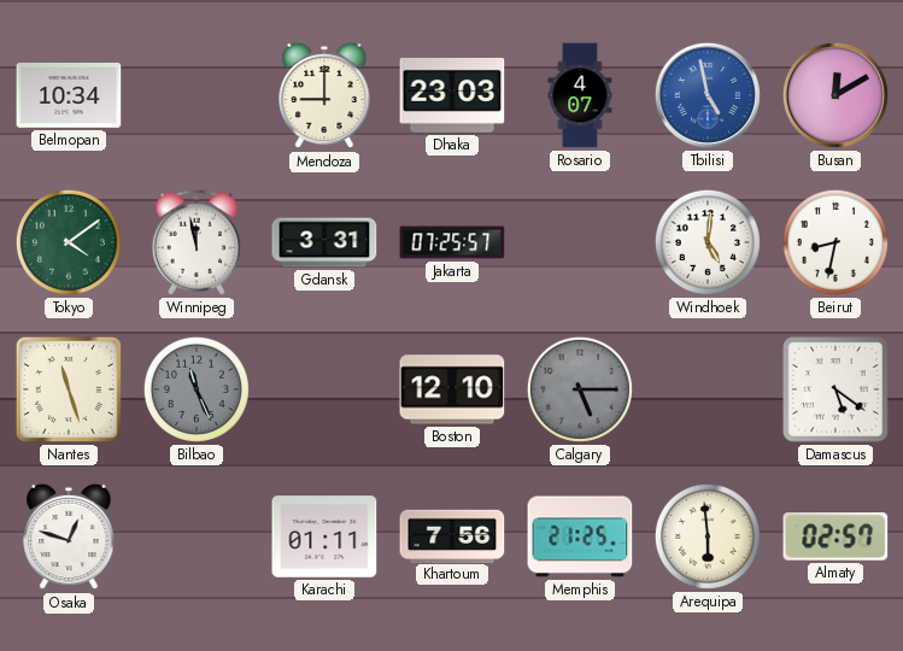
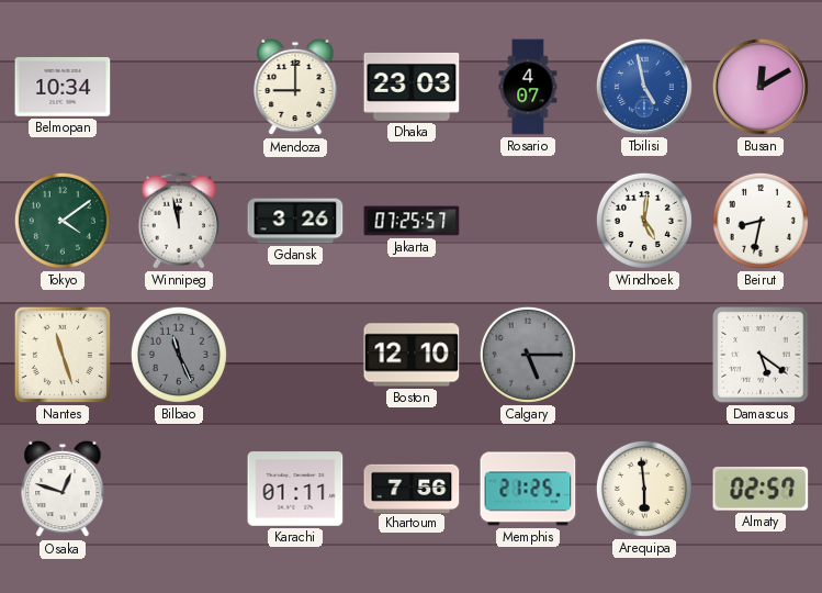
Gdansk: 3:31 -> 3:26
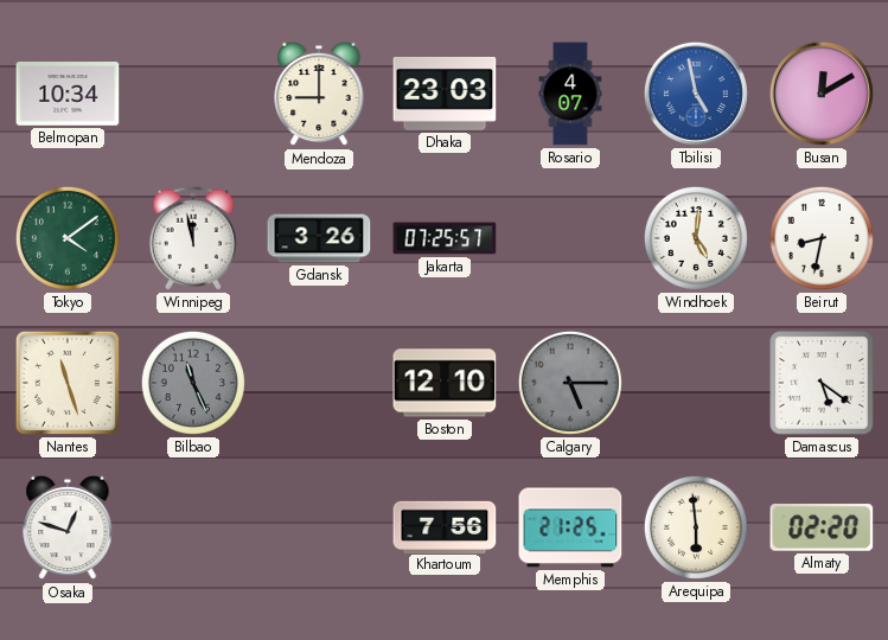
Karachi: 01:11 -> none
Almaty: 02:57 -> 02:20
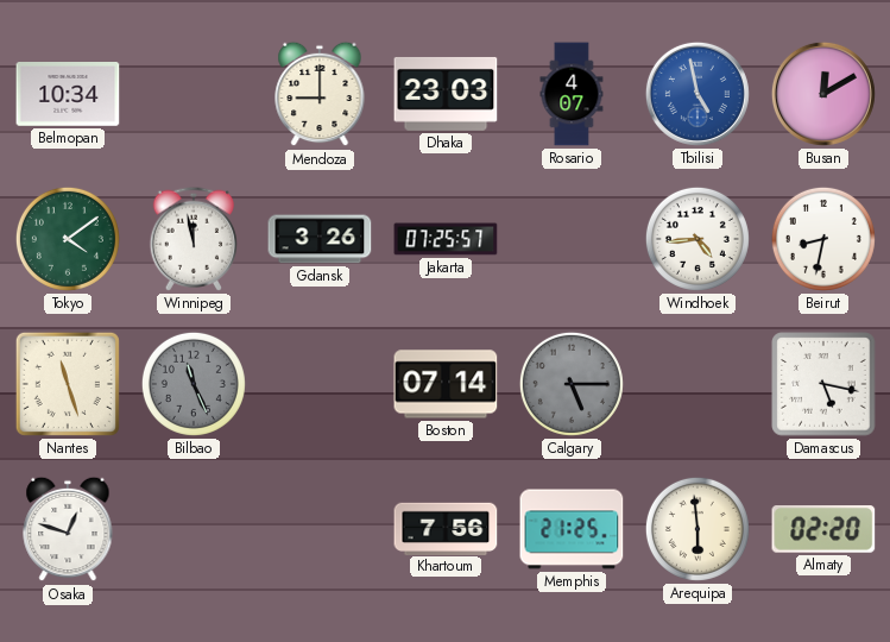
Windhoek: 5:01 -> 4:44
Boston: 12:10 -> 07:14
Damascus: 5:21 -> 5:17
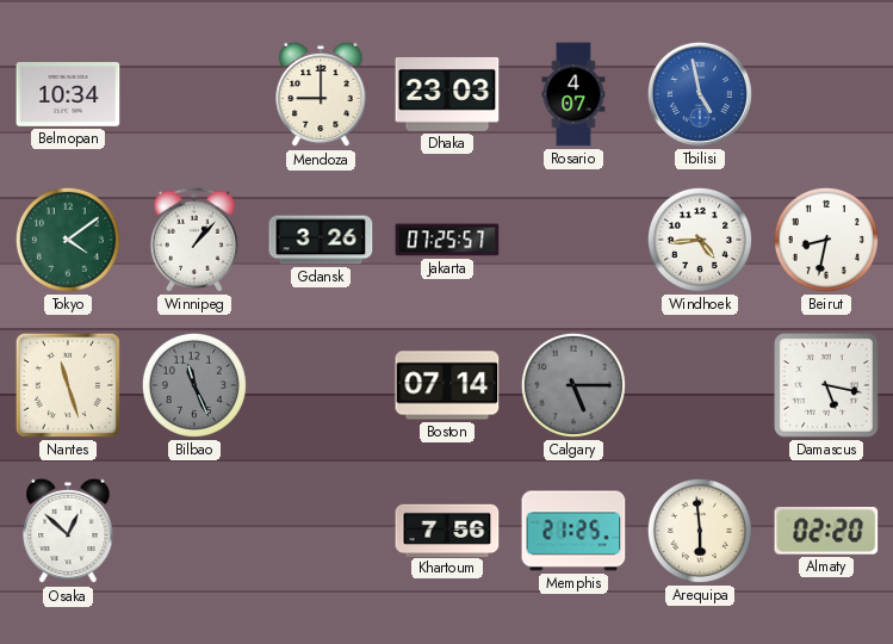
Busan: 12:10 -> none
Winnipeg: 11:58 -> 1:07
Osaka: 12:48 -> 12:52
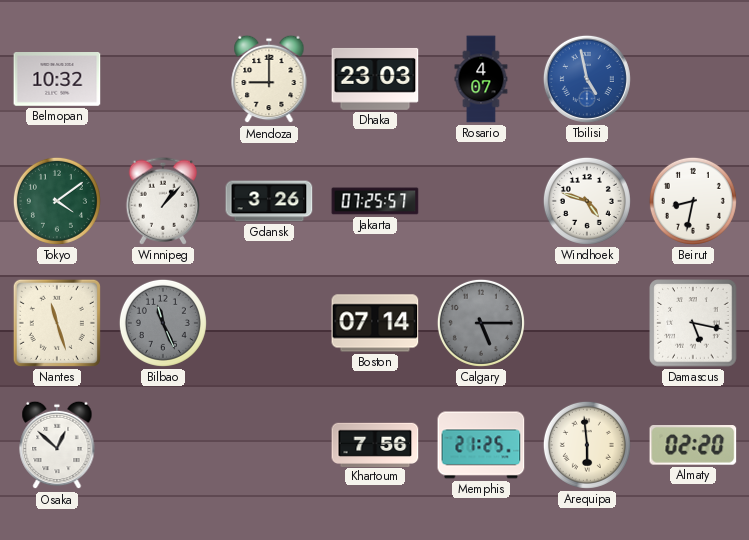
Belmopan: 10:34 -> 10:32
Windhoek: 4:44 -> 4:48
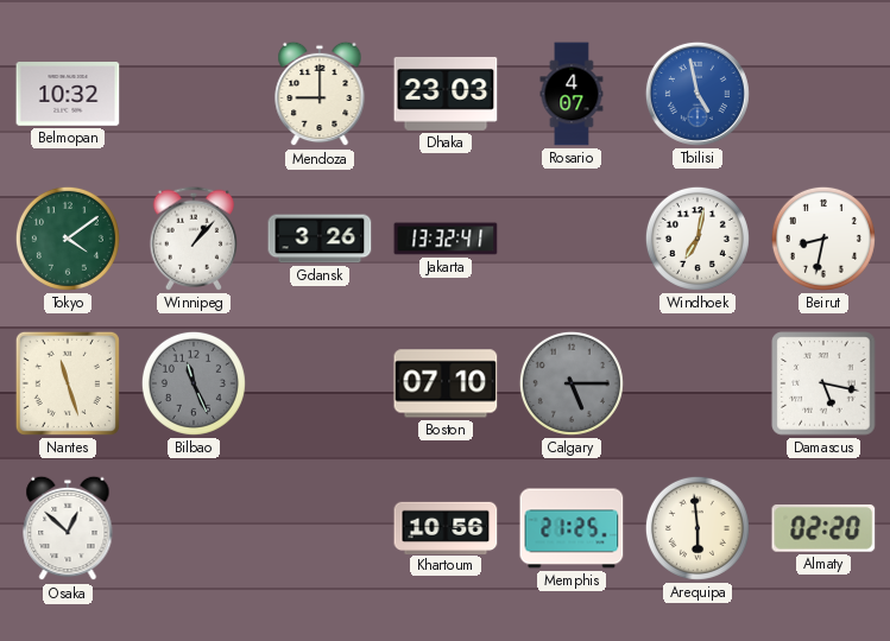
Jakarta: 07:25 -> 13:32
Windhoek: 4:48 -> 7:02
Boston: 07:14 -> 07:10
Khartoum: 7:56 -> 10:56
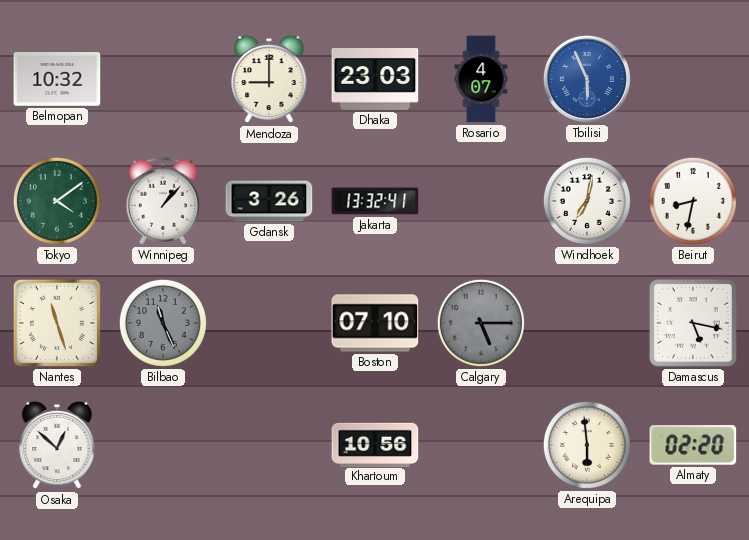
Tbilisi: 4:58 -> 5:56
Memphis: 21:25 -> none
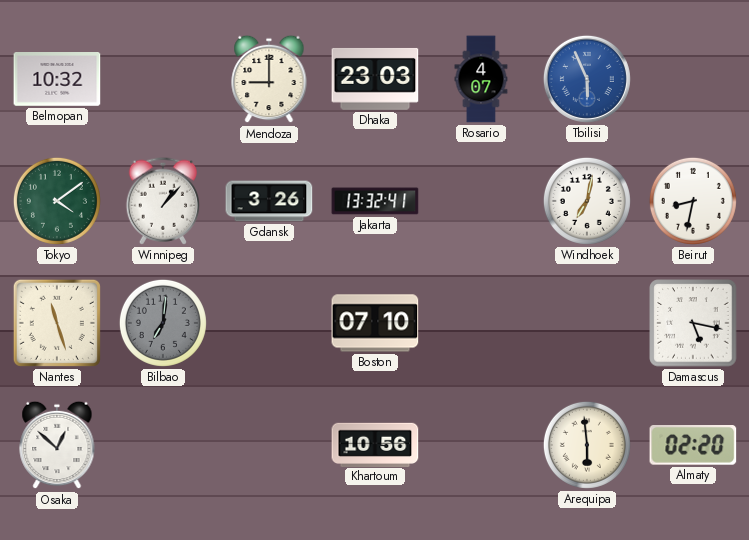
Bilbao: 11:26 -> 7:01
Calgary: 5:15 -> none
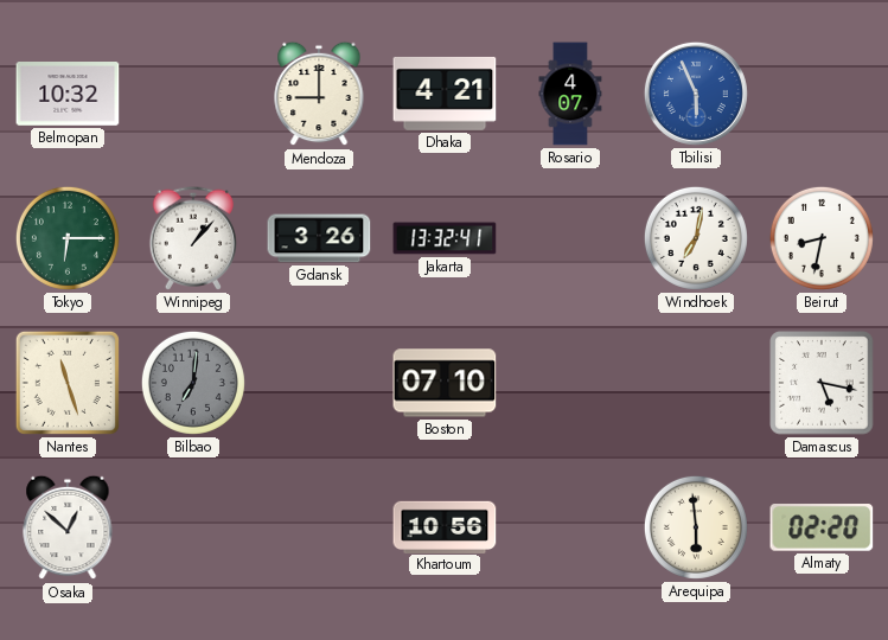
Dhaka: 23:03 -> 4:21
Tokyo: 4:09 -> 6:15
